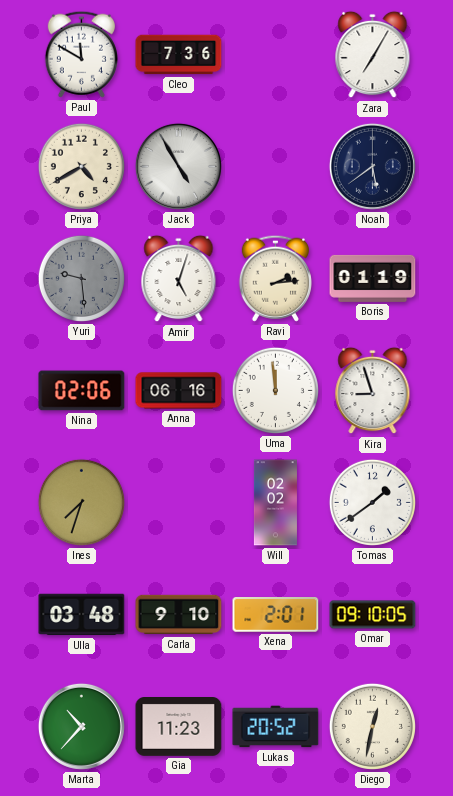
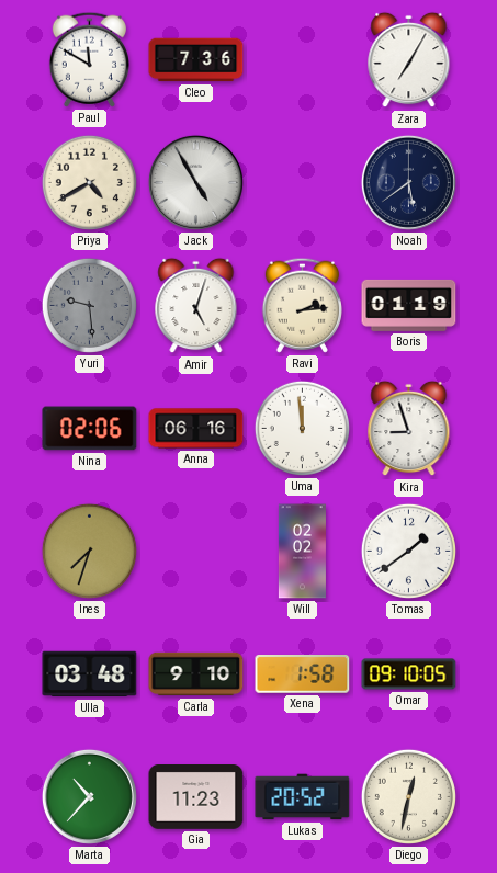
Xena: 2:01 -> 1:58
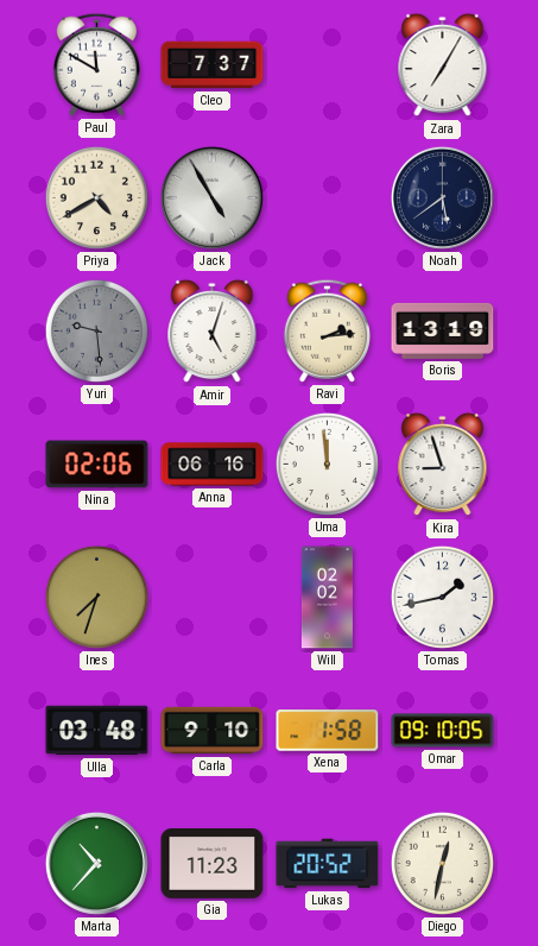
Cleo: 7:36 -> 7:37
Boris: 01:19 -> 13:19
Tomas: 1:39 -> 1:43
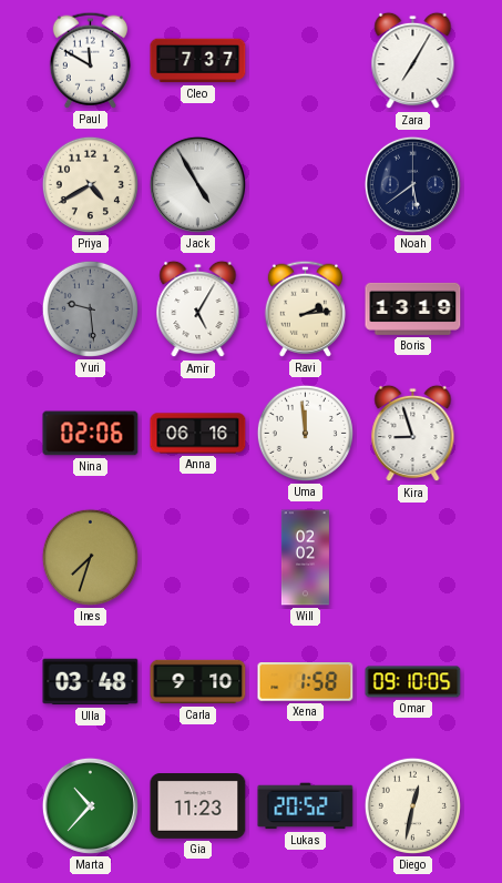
Amir: 5:03 -> 5:05
Tomas: 1:43 -> none
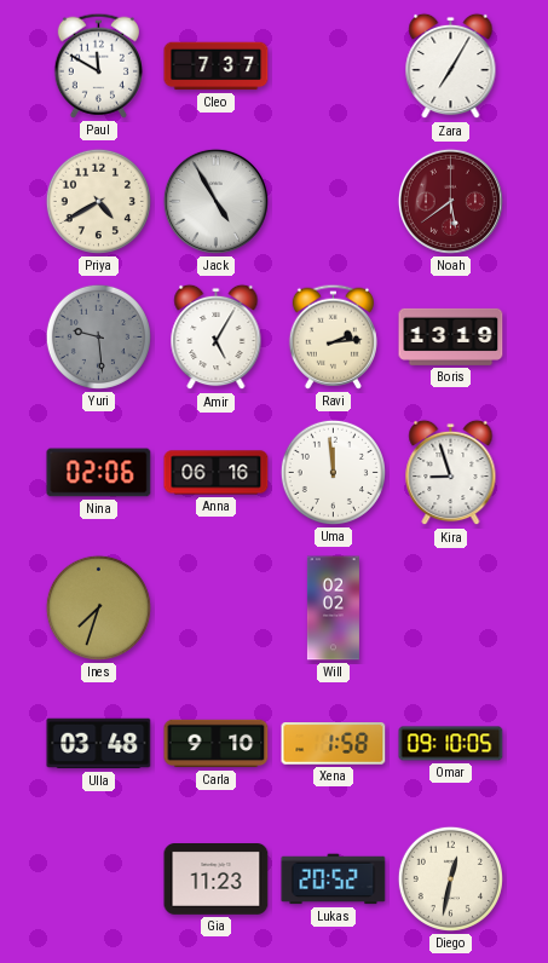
Noah dial: navy -> burgundy
Marta: 10:37 -> none
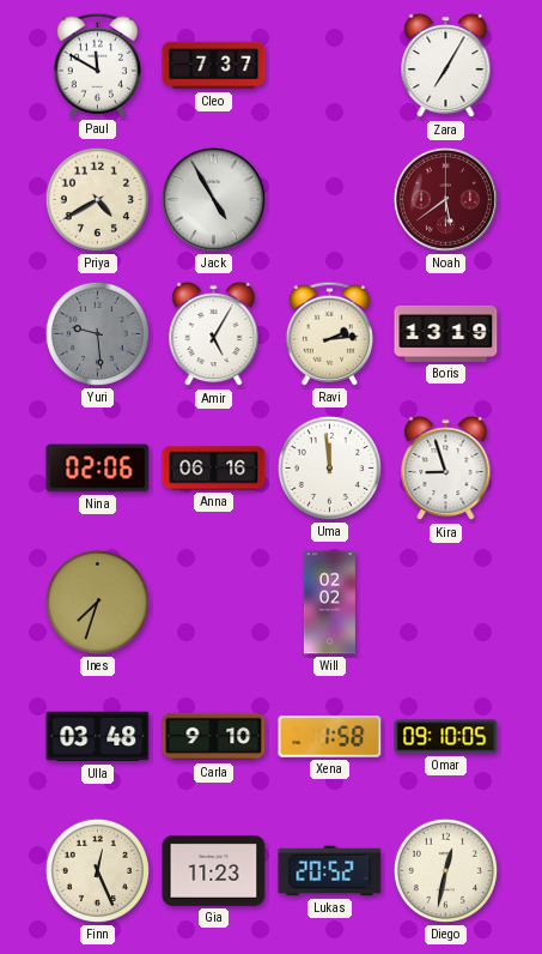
Finn: none -> 12:26
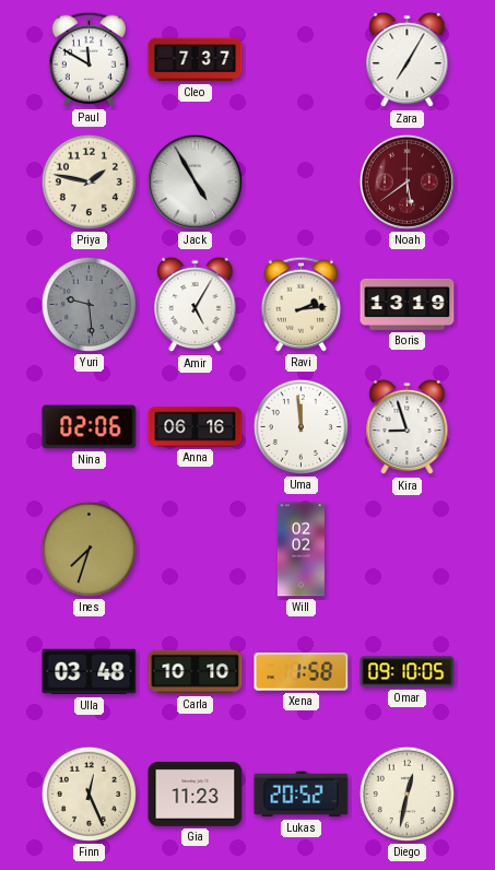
Priya: 4:40 -> 1:47
Carla: 9:10 -> 10:10
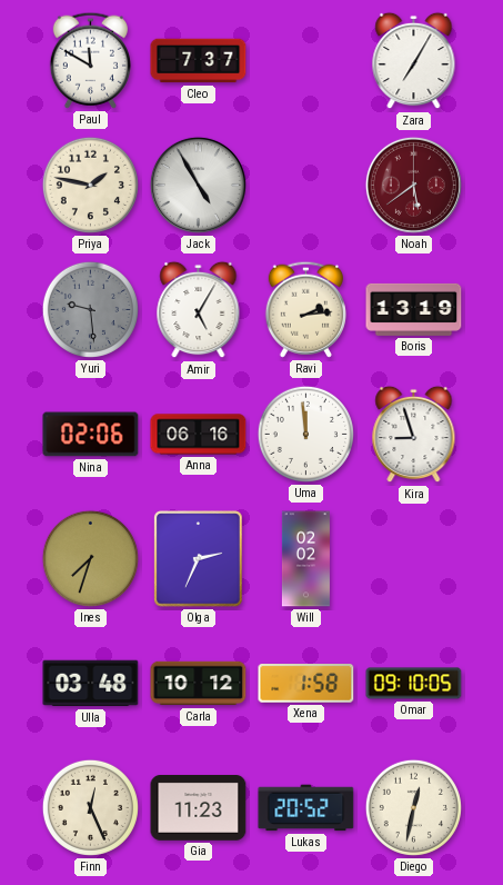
Olga: none -> 2:34
Carla: 10:10 -> 10:12
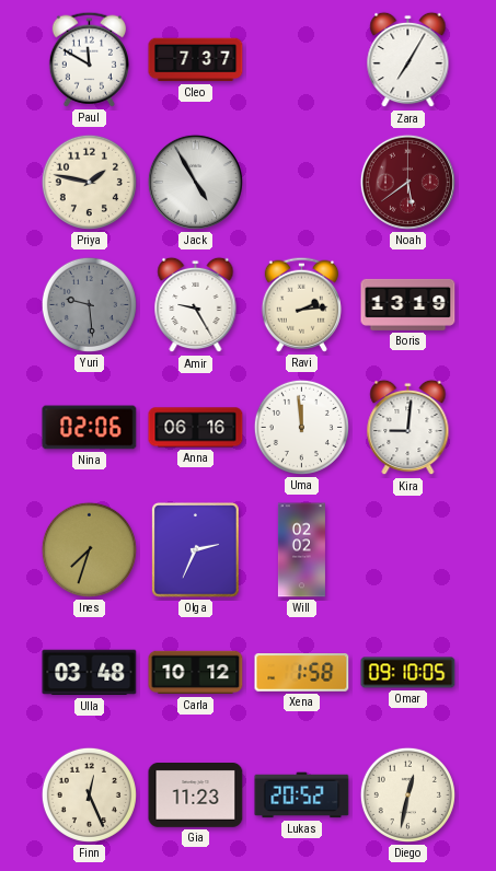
Amir: 5:05 -> 9:25
Kira: 8:57 -> 9:01
